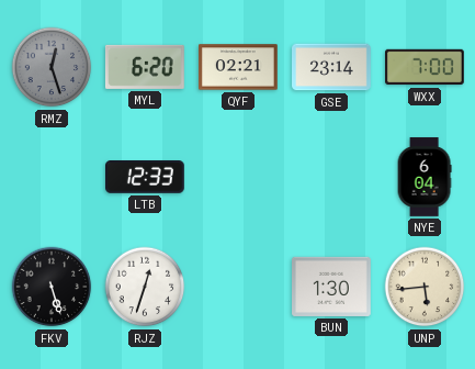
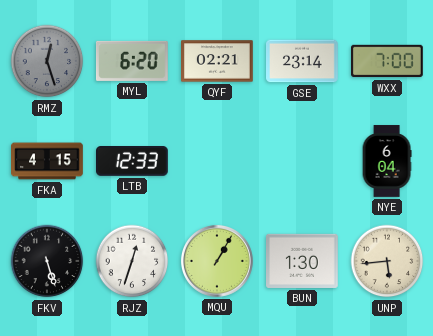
FKA: none -> 4:15
MQU: none -> 1:05
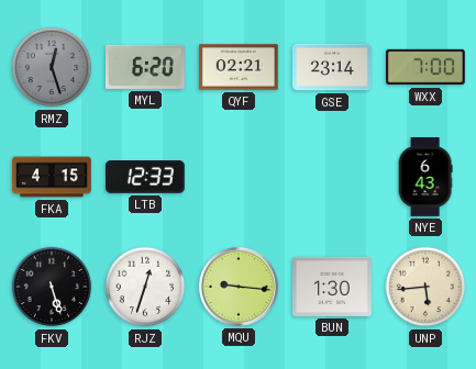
NYE: 6:04 -> 6:43
MQU: 1:05 -> 9:16
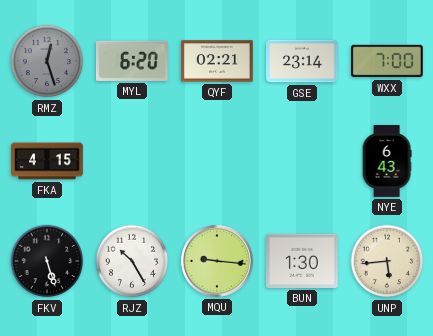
LTB: 12:33 -> none
RJZ: 12:33 -> 10:25
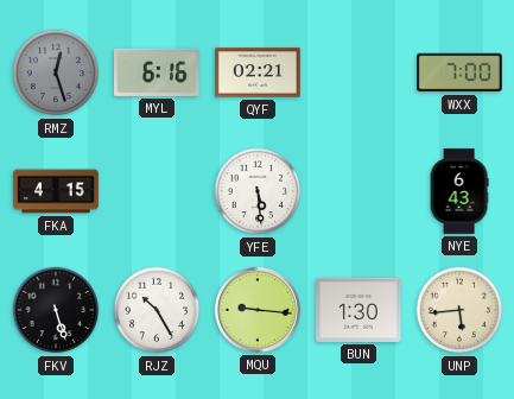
MYL: 6:20 -> 6:16
GSE: 23:14 -> none
YFE: none -> 5:29
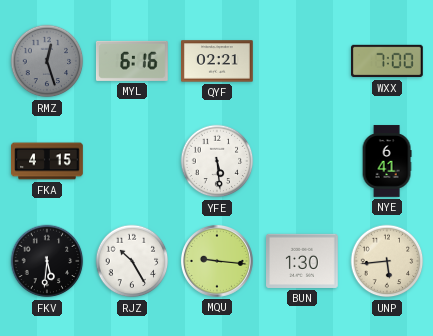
NYE: 6:43 -> 6:41
FKV: 5:27 -> 5:31
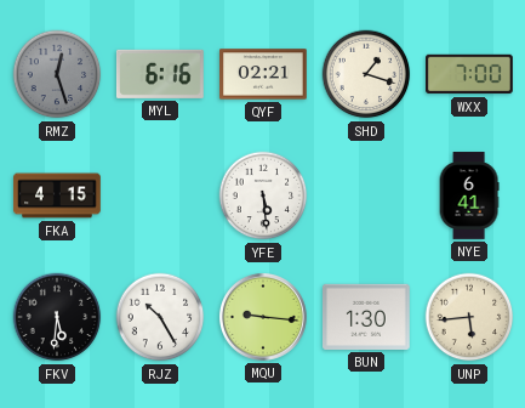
SHD: none -> 1:18
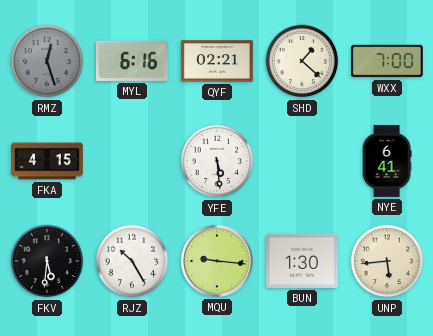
SHD: 1:18 -> 1:22
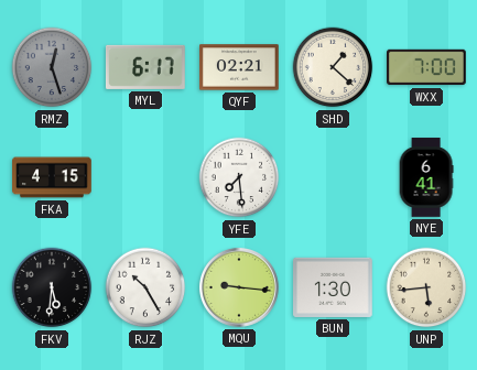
MYL: 6:16 -> 6:17
YFE: 5:29 -> 7:29
